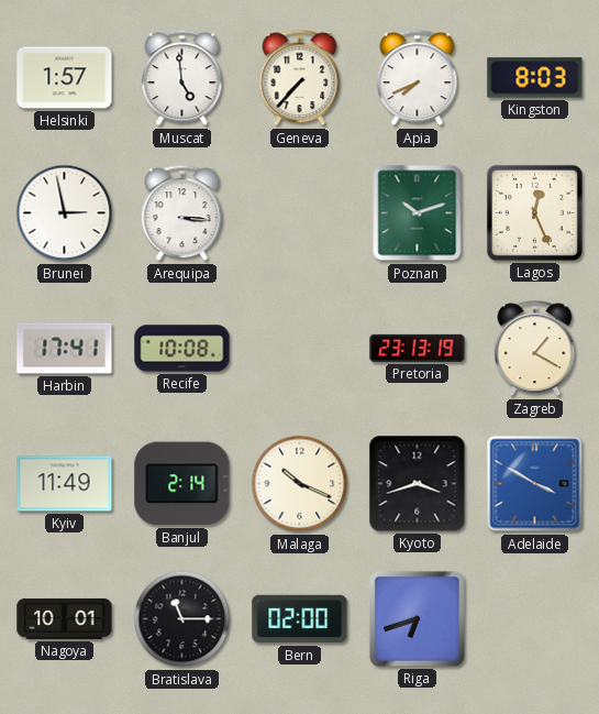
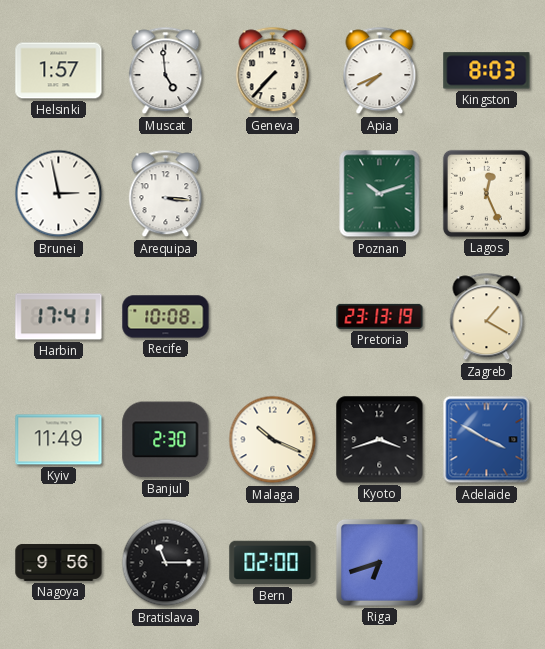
Banjul: 2:14 -> 2:30
Nagoya: 10:01 -> 9:56
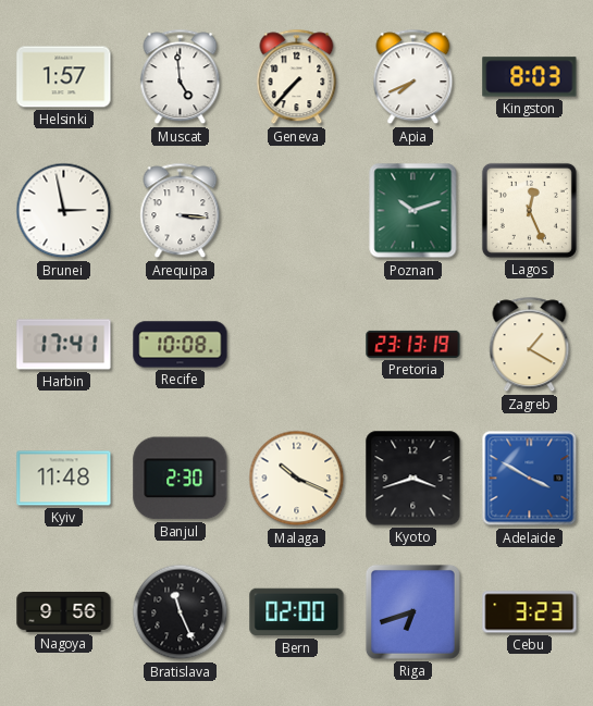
Kyiv: 11:49 -> 11:48
Bratislava: 11:15 -> 11:26
Cebu: none -> 3:23
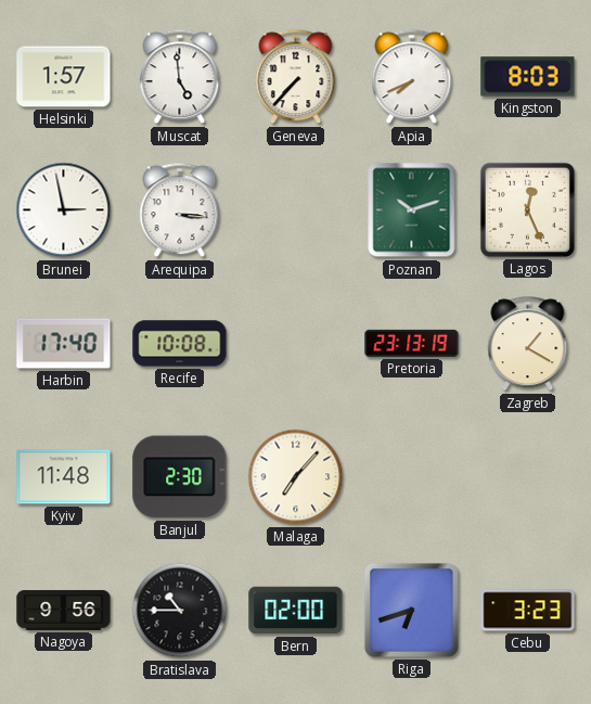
Harbin: 17:41 -> 17:40
Malaga: 10:19 -> 7:07
Kyoto: 3:42 -> none
Adelaide: 3:50 -> none
Bratislava: 11:26 -> 10:45
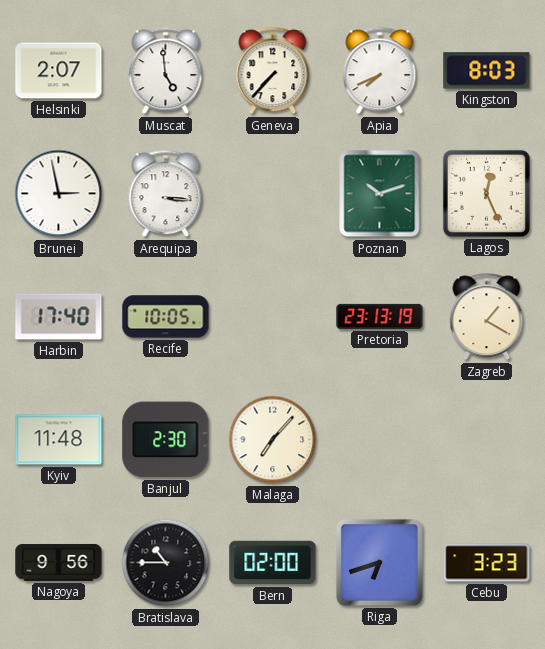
Helsinki: 1:57 -> 2:07
Recife: 10:08 -> 10:05
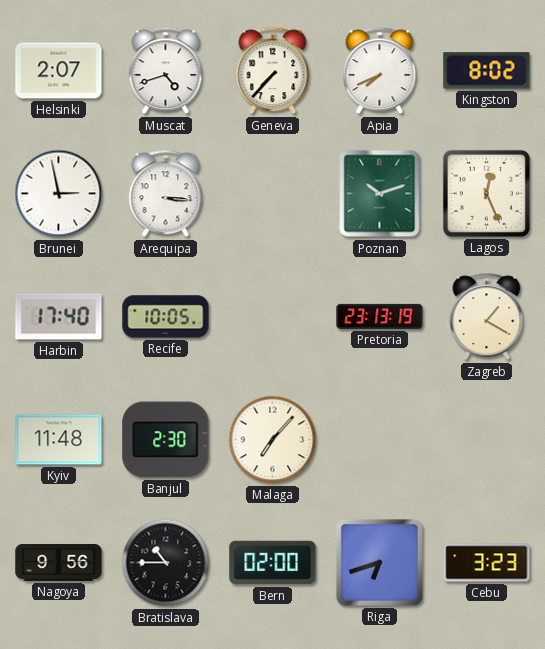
Muscat: 4:59 -> 4:42
Kingston: 8:03 -> 8:02
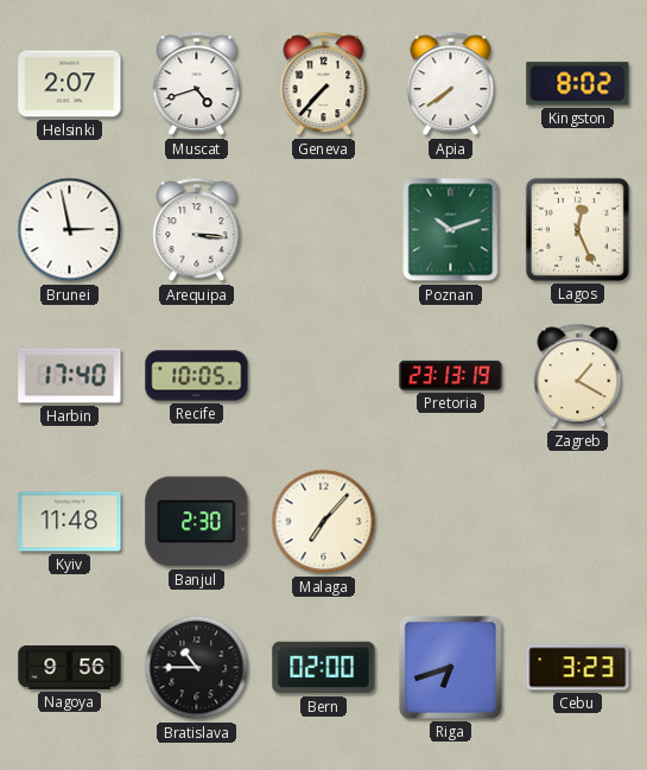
Apia: 7:41 -> 7:39
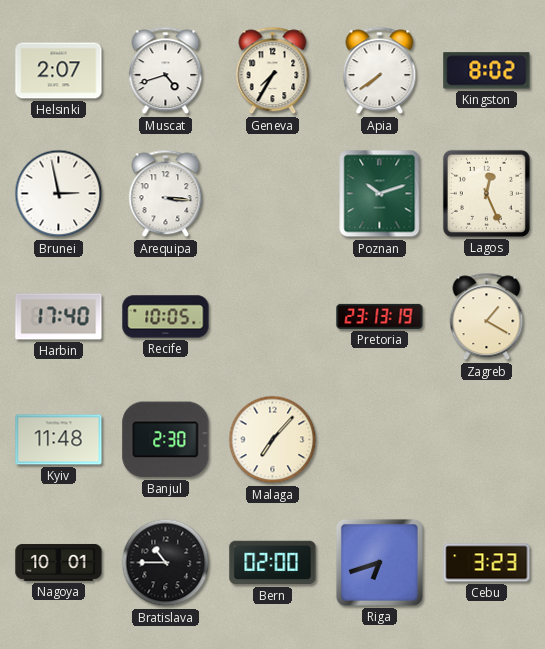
Geneva: 7:37 -> 7:35
Nagoya: 9:56 -> 10:01
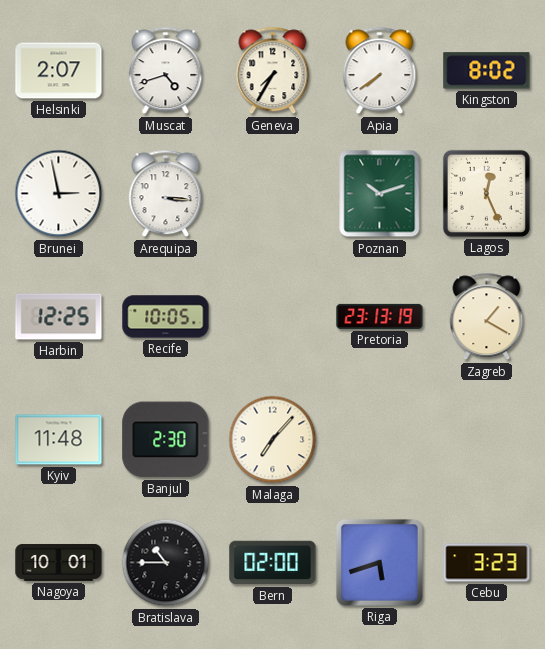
Harbin: 17:40 -> 12:25
Riga: 6:42 -> 5:42
